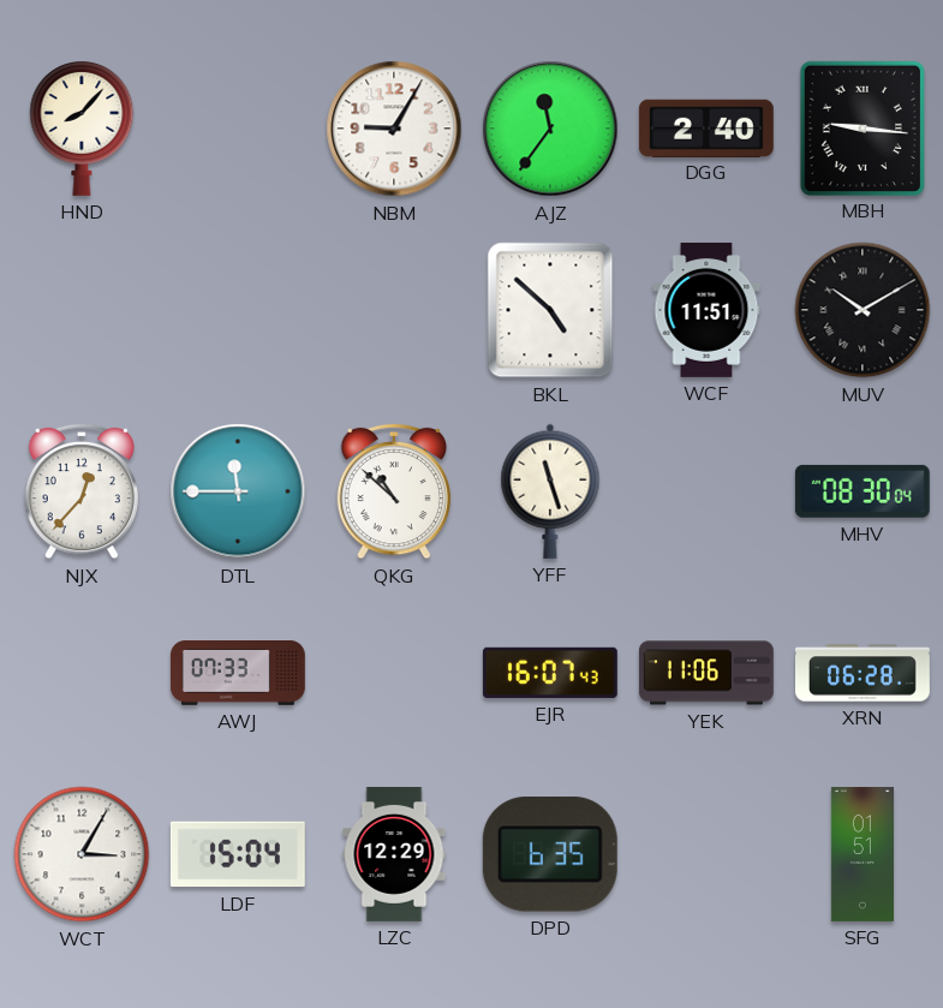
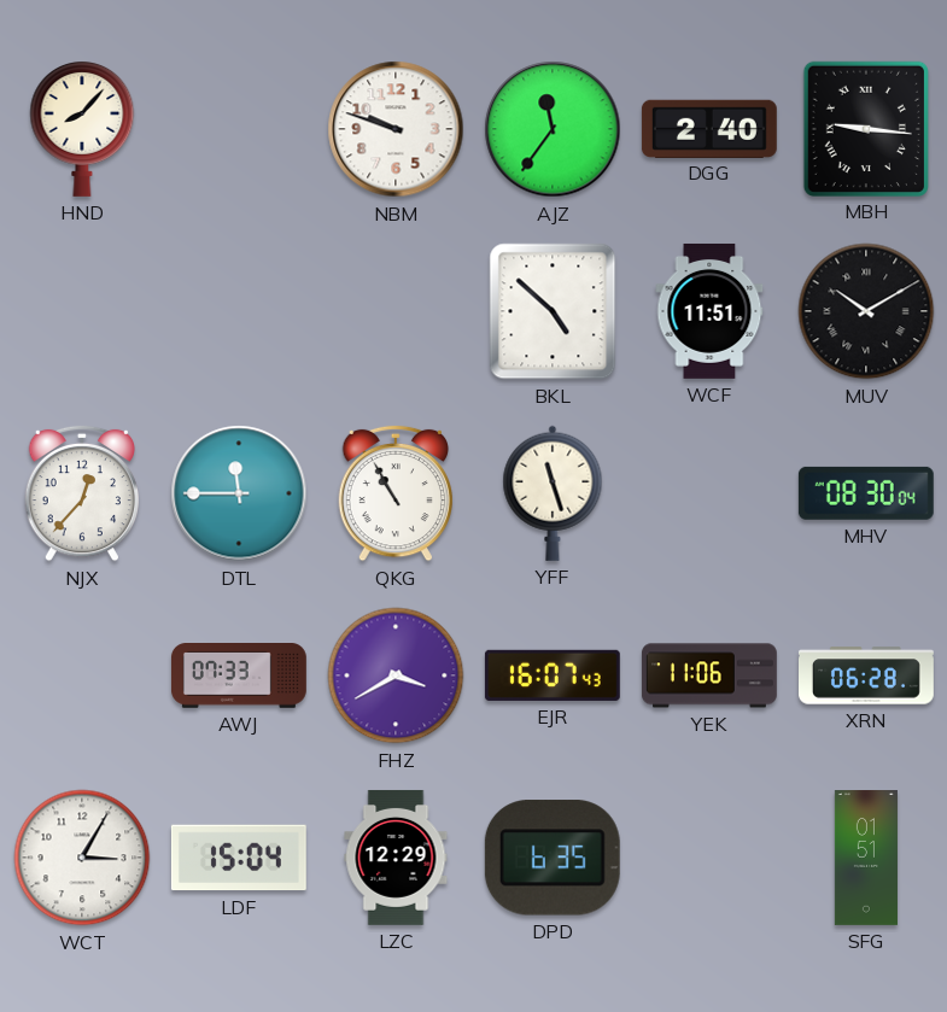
NBM: 9:05 -> 9:48
QKG: 10:52 -> 10:55
FHZ: none -> 3:40
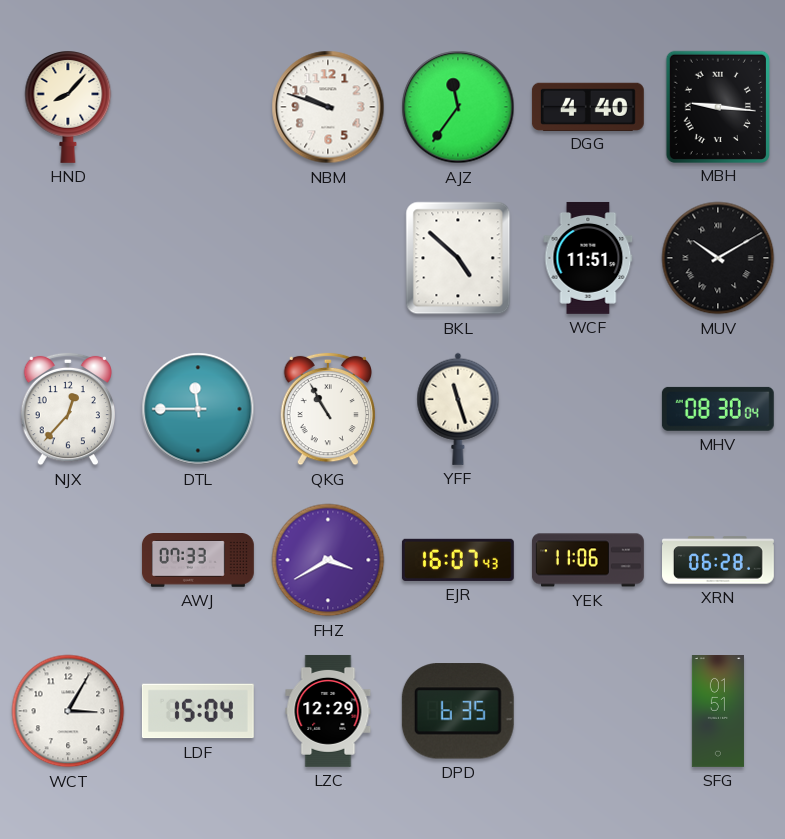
DGG: 2:40 -> 4:40
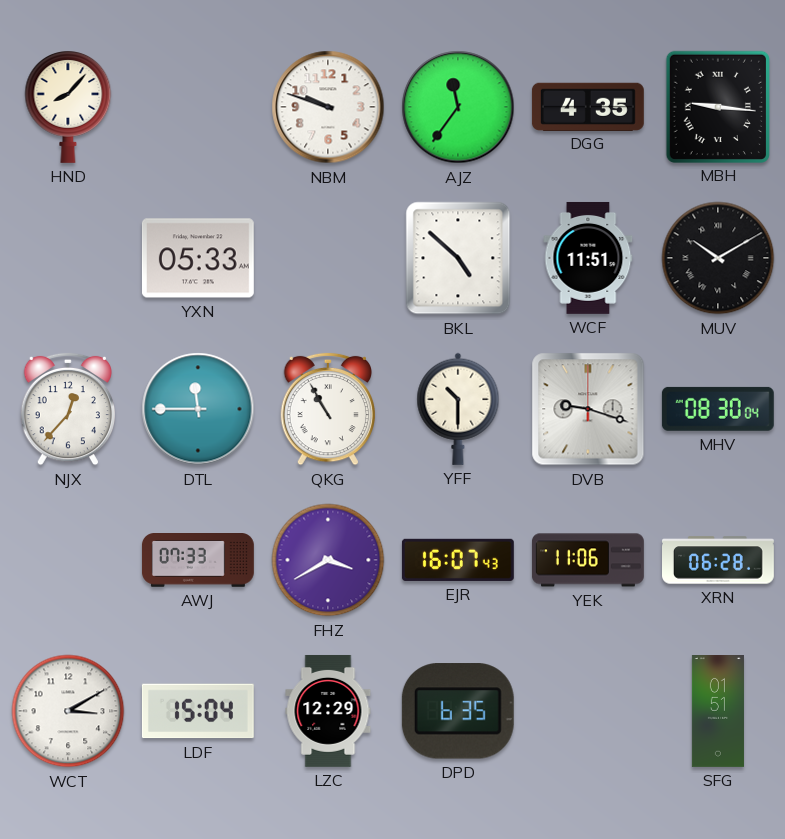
DGG: 4:40 -> 4:35
YXN: none -> 05:33
YFF: 11:27 -> 10:30
DVB: none -> 9:18
WCT: 3:05 -> 3:10
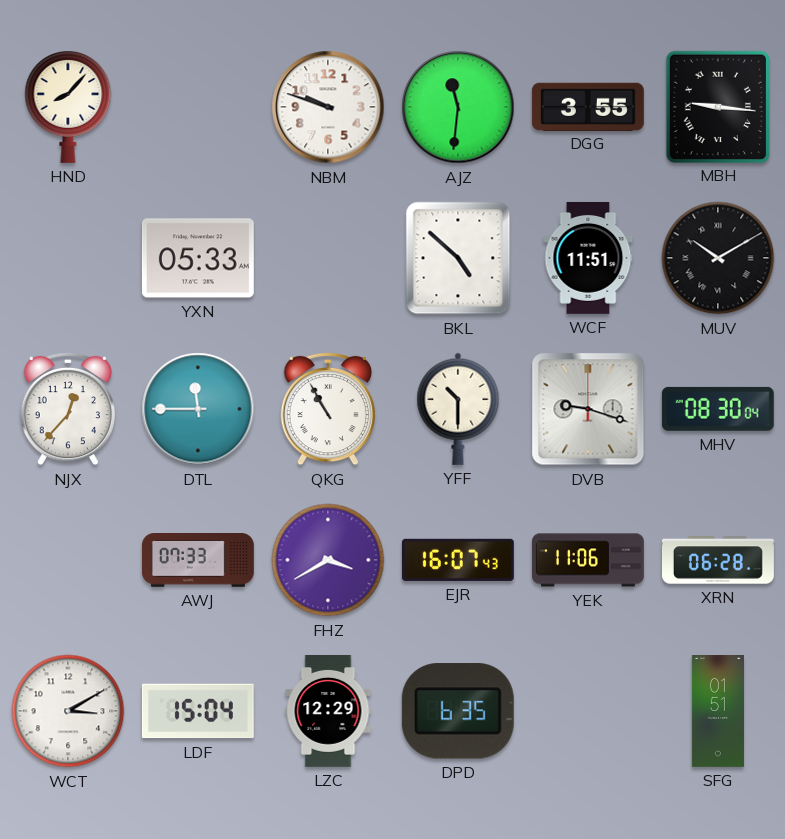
AJZ: 11:36 -> 11:31
DGG: 4:35 -> 3:55
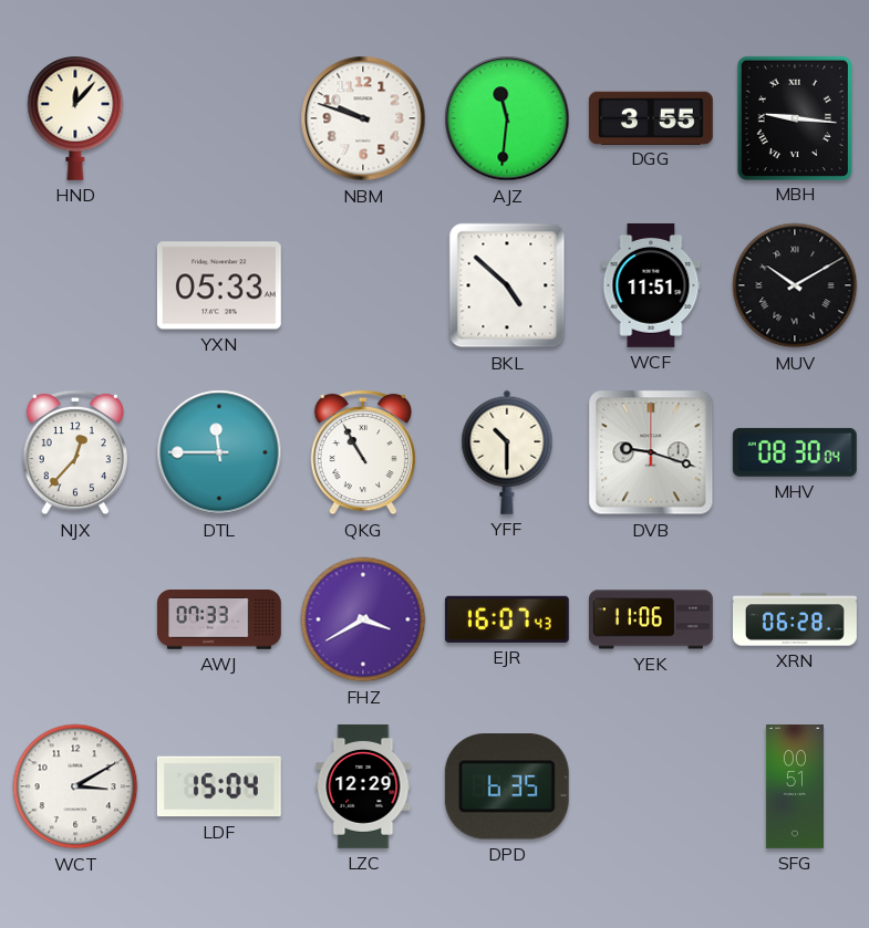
HND: 8:07 -> 12:07
SFG: 01:51 -> 00:51
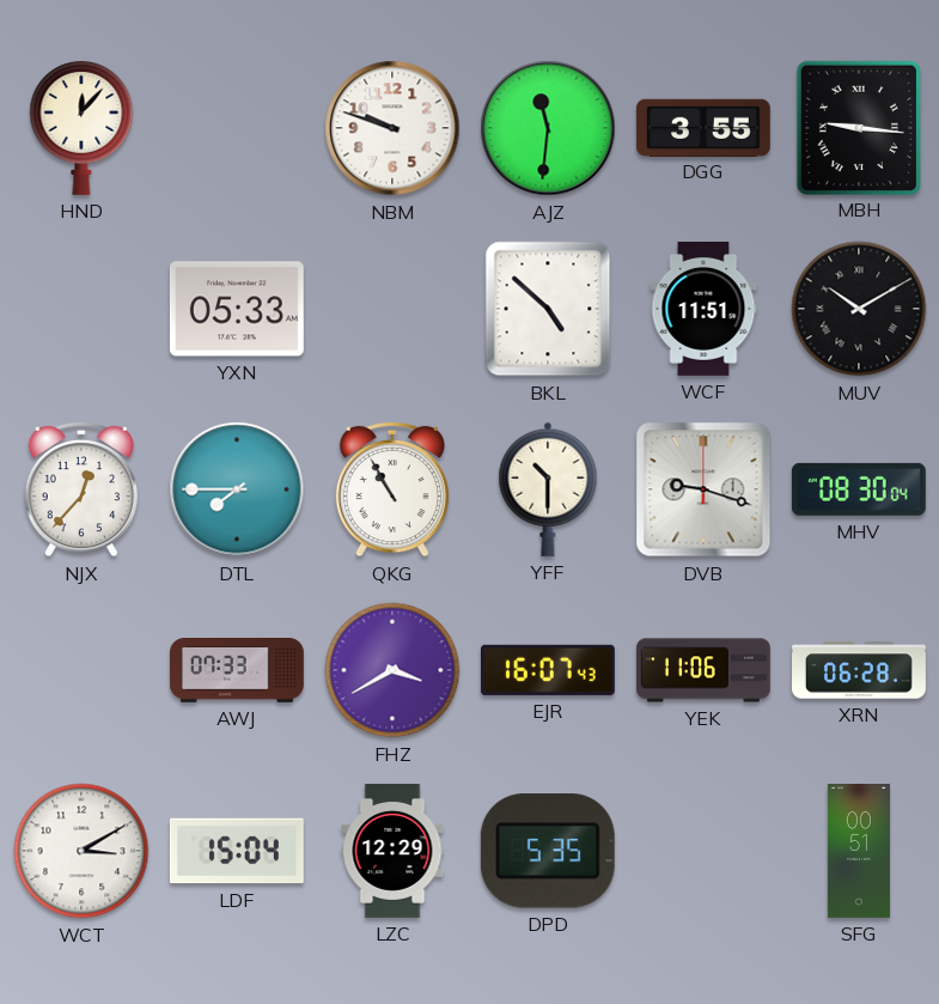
DTL: 11:45 -> 7:45
DPD: 6:35 -> 5:35
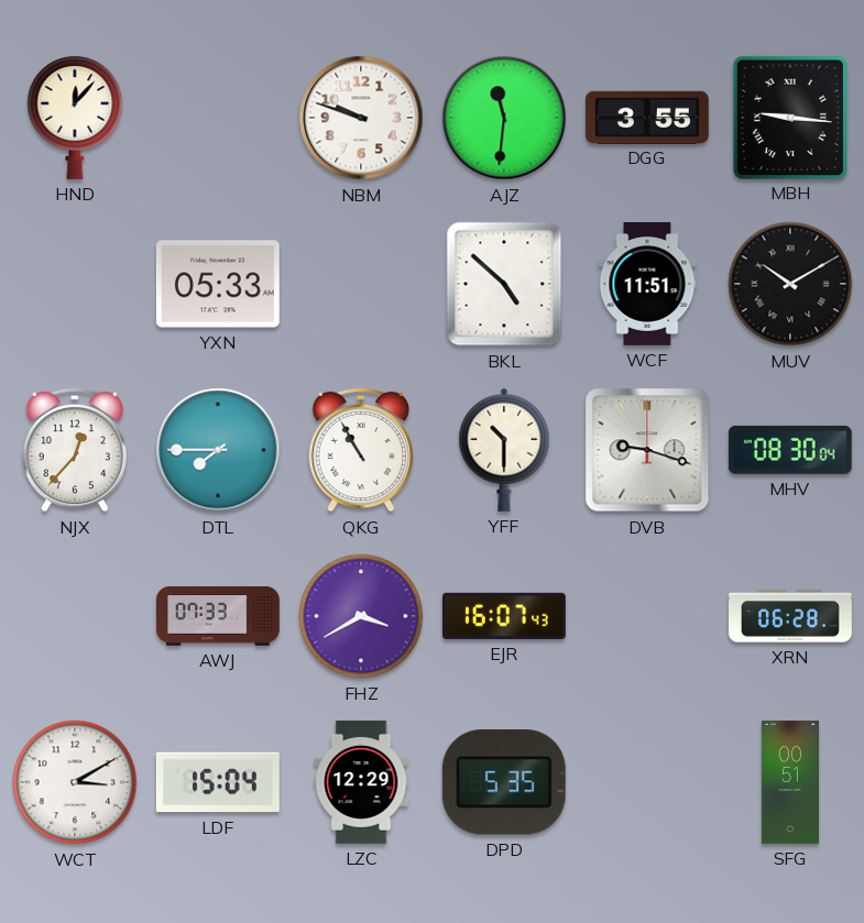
YEK: 11:06 -> none
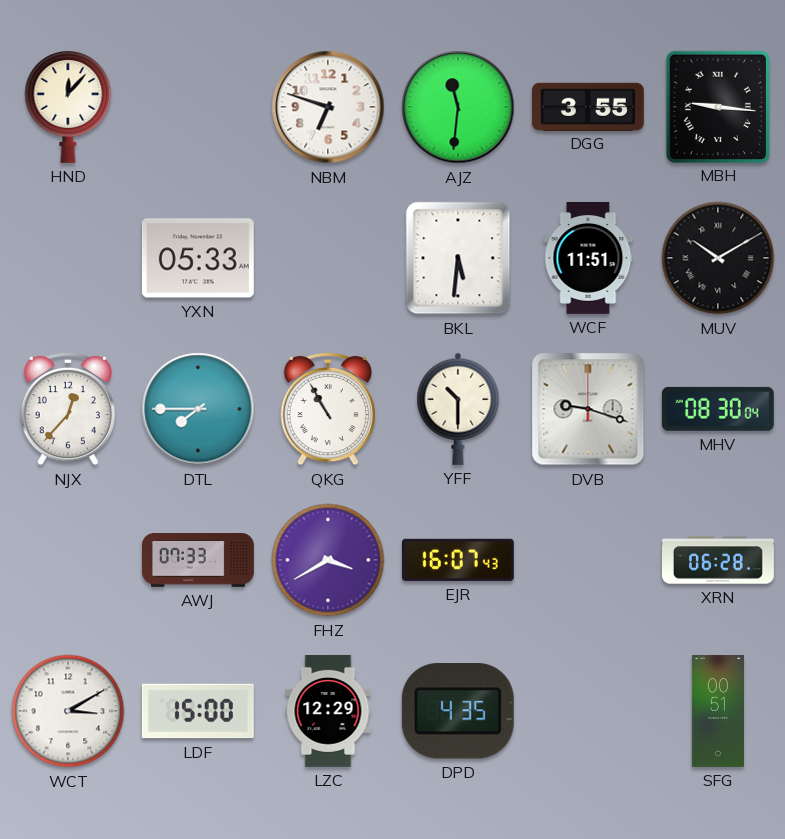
NBM: 9:48 -> 6:48
BKL: 4:52 -> 5:31
LDF: 15:04 -> 15:00
DPD: 5:35 -> 4:35
